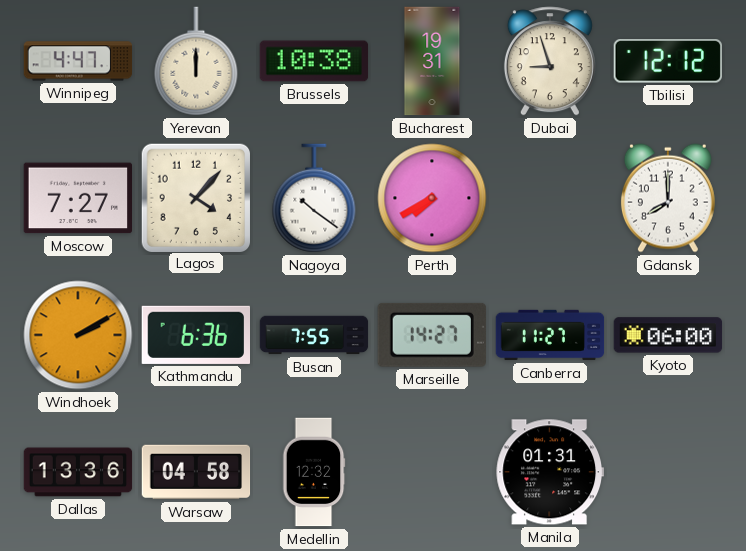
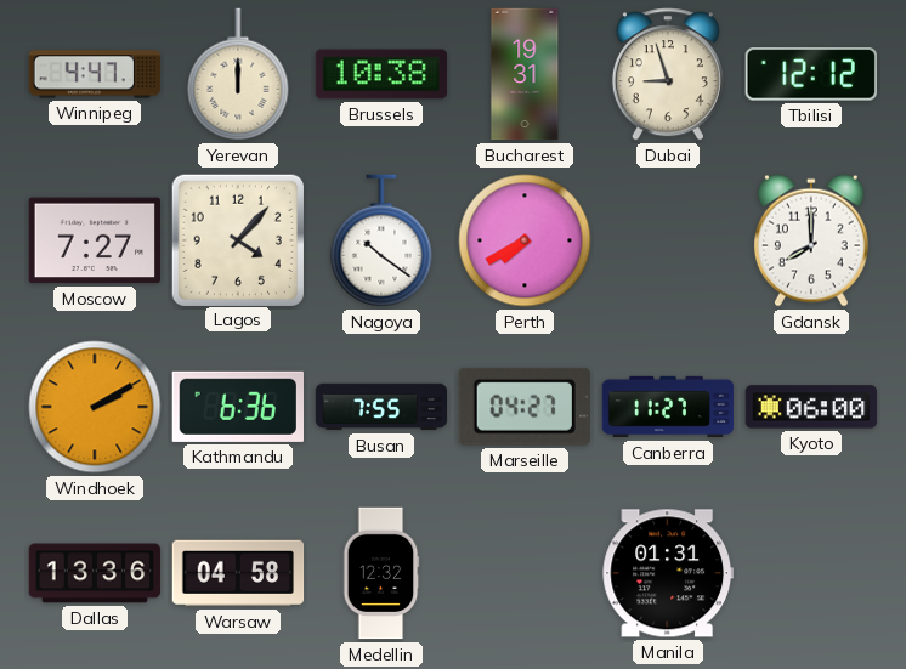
Marseille: 14:27 -> 04:27
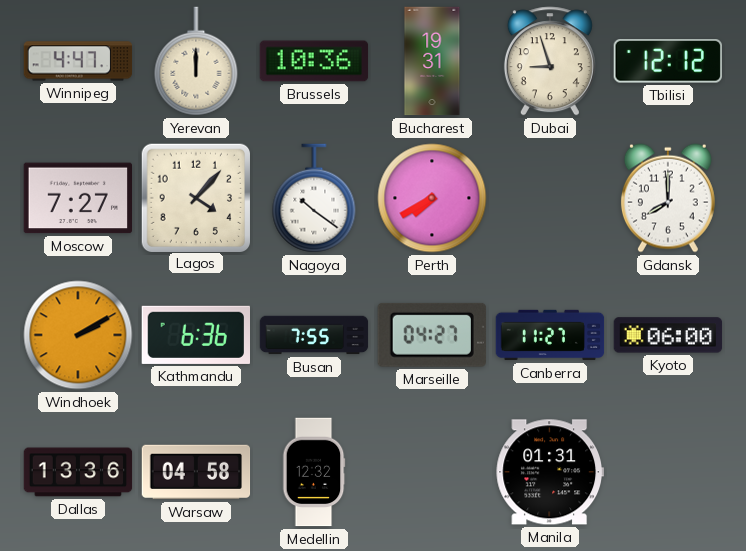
Brussels: 10:38 -> 10:36
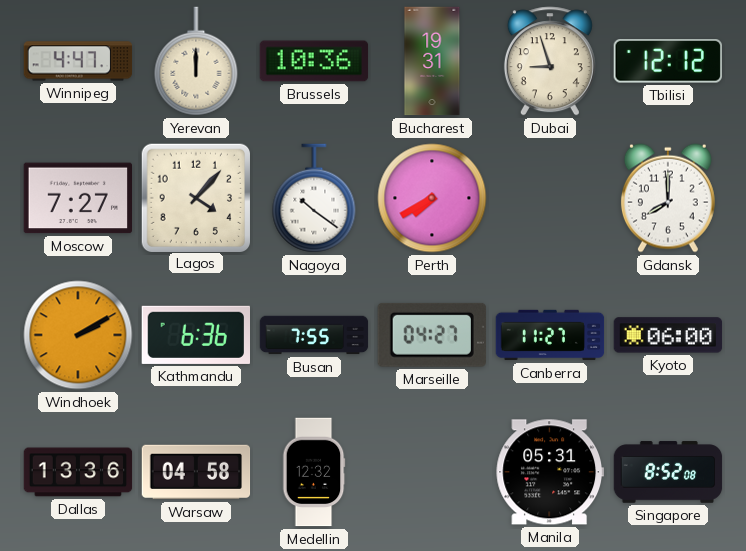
Manila: 01:31 -> 05:31
Singapore: none -> 8:52
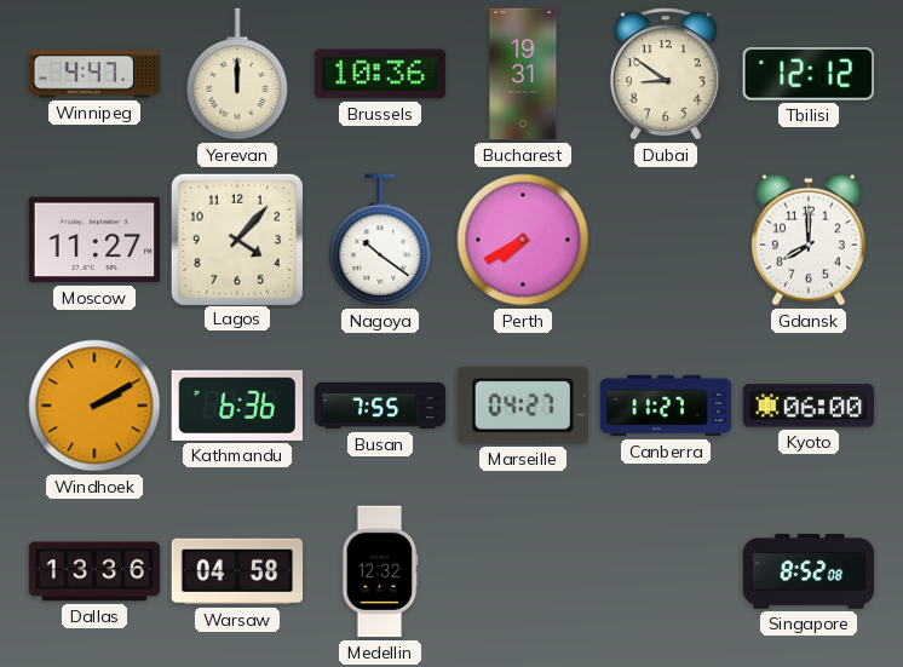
Dubai: 8:57 -> 8:51
Moscow: 7:27 -> 11:27
Manila: 05:31 -> none
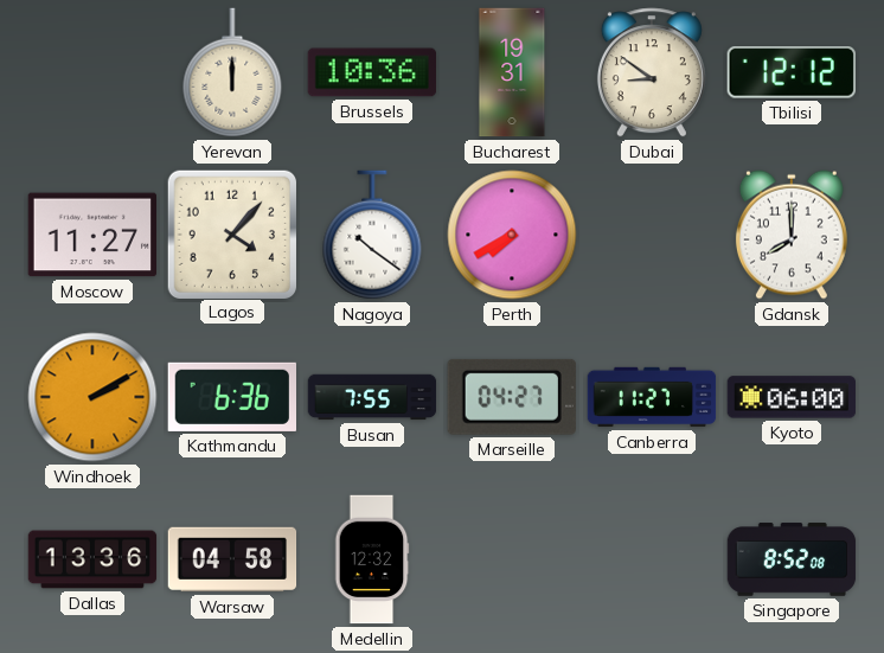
Winnipeg: 4:47 -> none
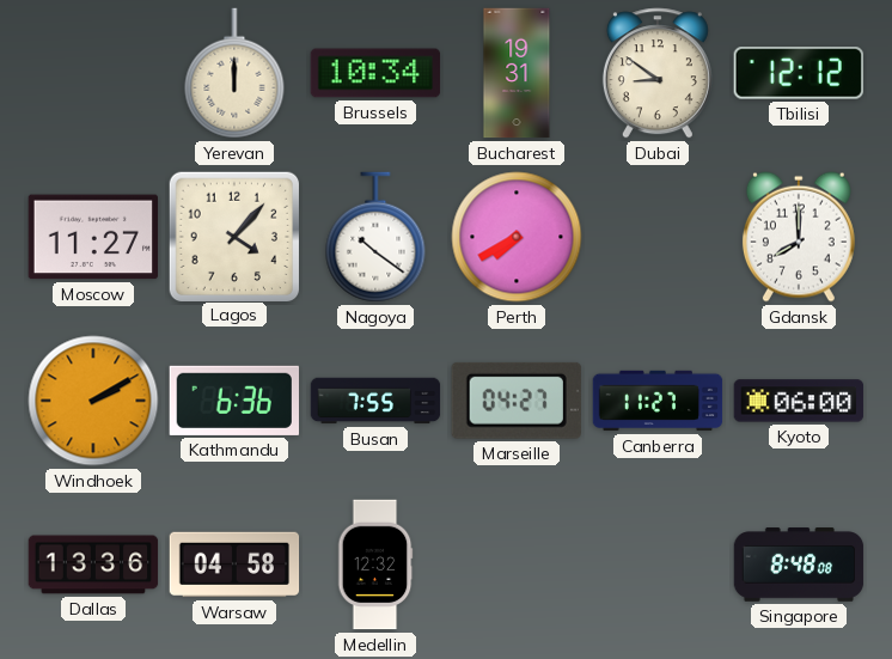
Brussels: 10:36 -> 10:34
Singapore: 8:52 -> 8:48
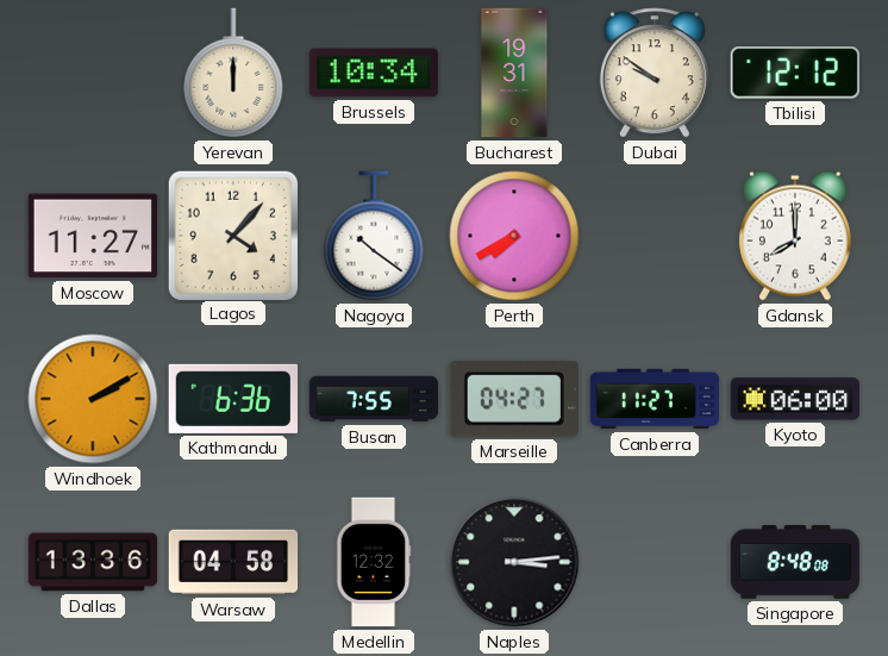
Dubai: 8:51 -> 9:51
Naples: none -> 3:14
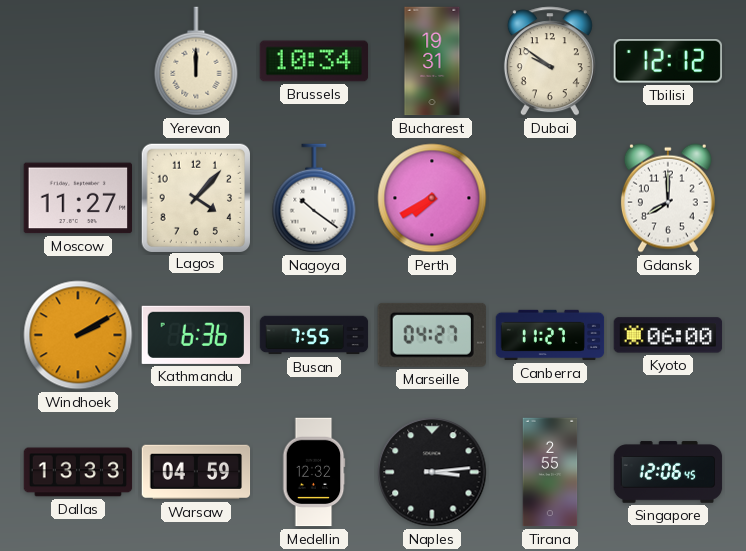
Dallas: 13:36 -> 13:33
Warsaw: 04:58 -> 04:59
Tirana: none -> 2:55
Singapore: 8:48 -> 12:06
